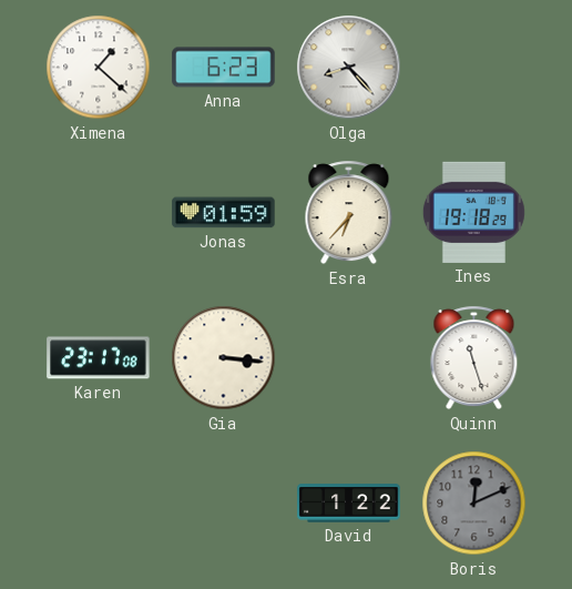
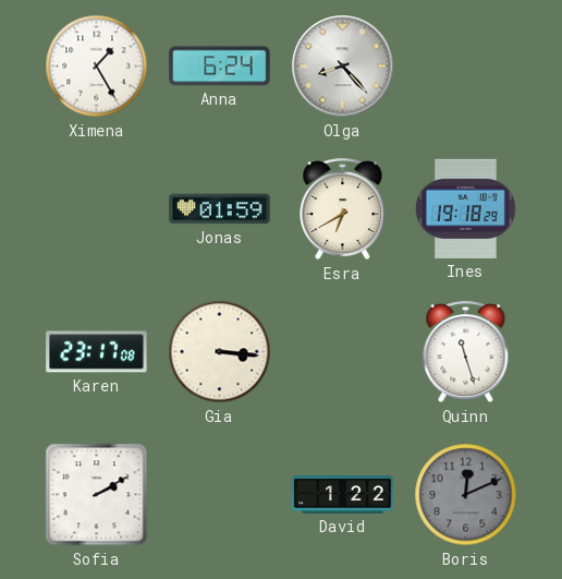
Ximena: 1:22 -> 1:25
Anna: 6:23 -> 6:24
Esra: 6:37 -> 6:40
Sofia: none -> 2:10
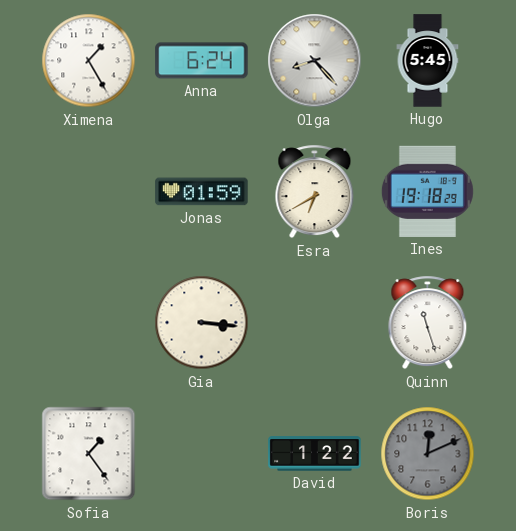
Hugo: none -> 5:45
Karen: 23:17 -> none
Sofia: 2:10 -> 1:24
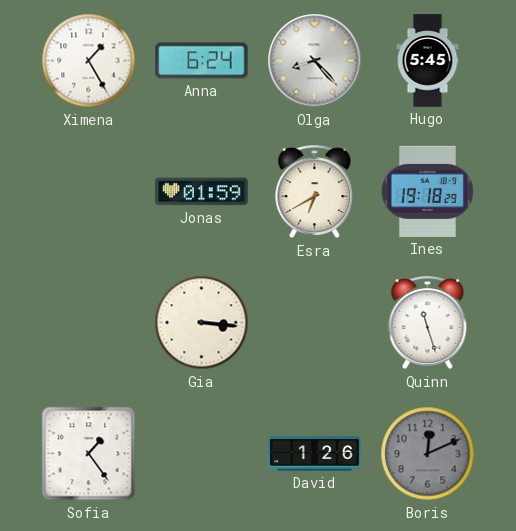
David: 1:22 -> 1:26
